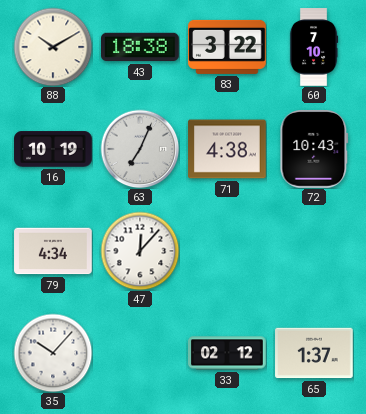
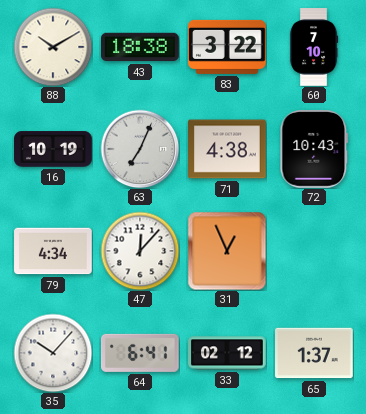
31: none -> 12:56
64: none -> 6:41
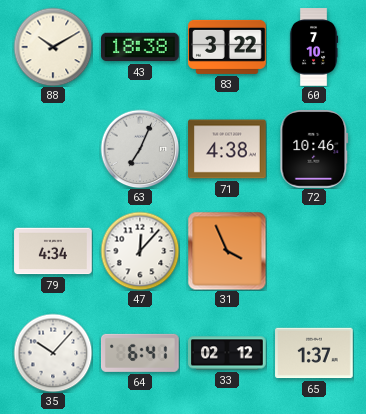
16: 10:19 -> none
72: 10:43 -> 10:46
31: 12:56 -> 3:56
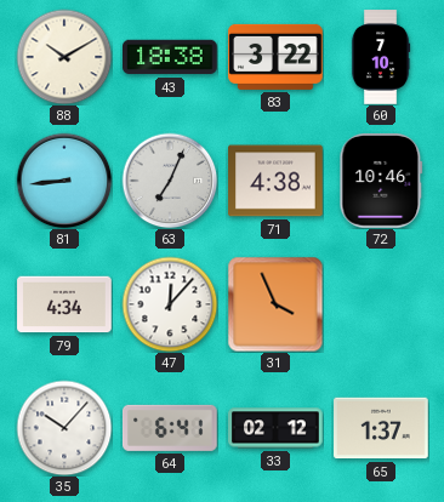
81: none -> 8:44
